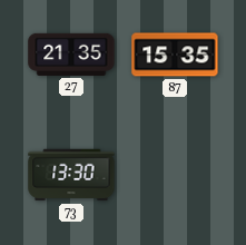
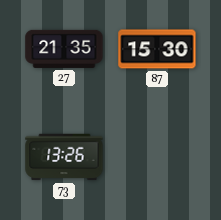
87: 15:35 -> 15:30
73: 13:30 -> 13:26
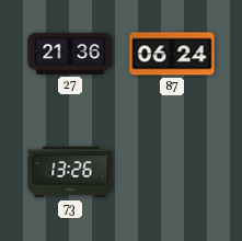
27: 21:35 -> 21:36
87: 15:30 -> 06:24
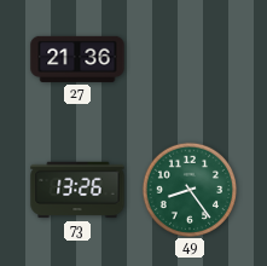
87: 06:24 -> none
49: none -> 8:24
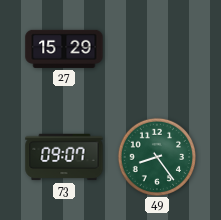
27: 21:36 -> 15:29
73: 13:26 -> 09:07
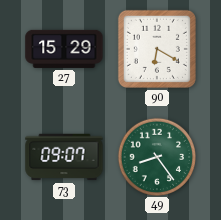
90: none -> 6:20
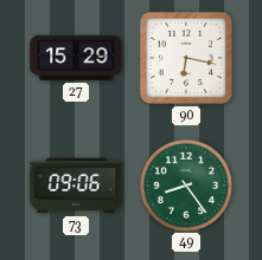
90: 6:20 -> 6:17
73: 09:07 -> 09:06
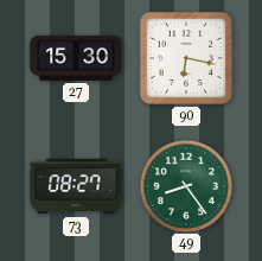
27: 15:29 -> 15:30
73: 09:06 -> 08:27
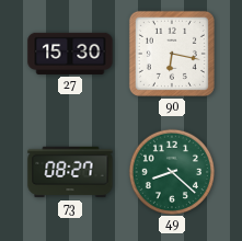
49: 8:24 -> 8:22
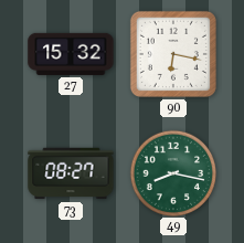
27: 15:30 -> 15:32
49: 8:22 -> 8:17
